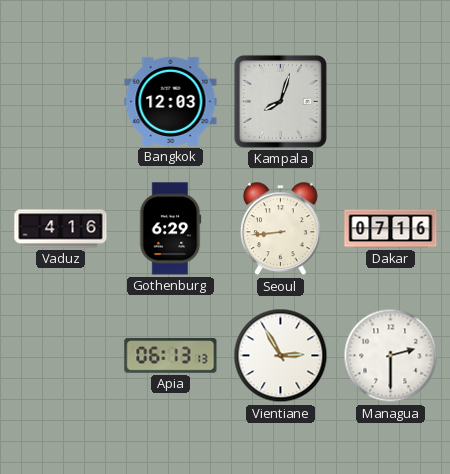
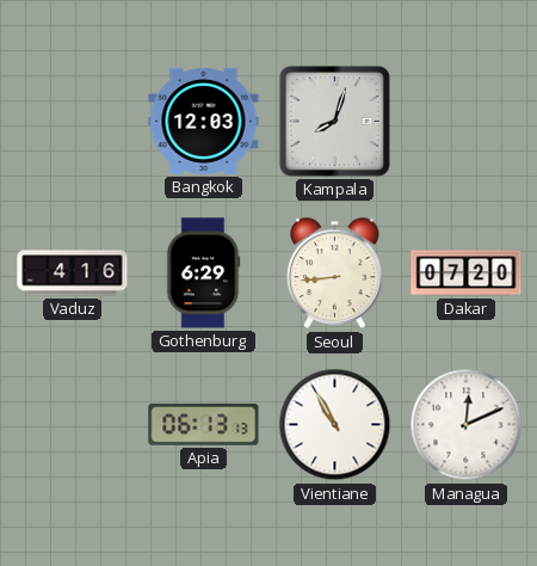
Dakar: 07:16 -> 07:20
Vientiane: 2:55 -> 10:55
Managua: 2:30 -> 12:11
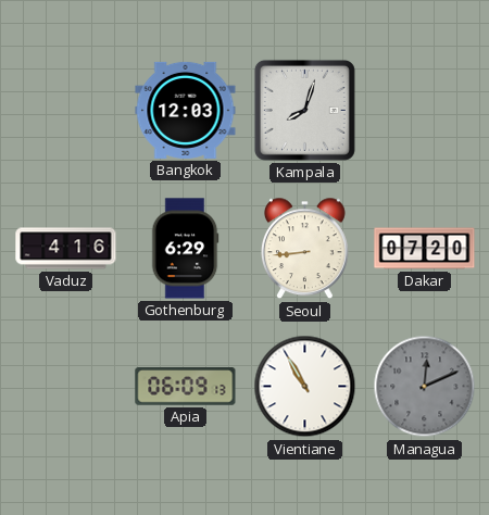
Apia: 06:13 -> 06:09
Managua dial: white -> grey
